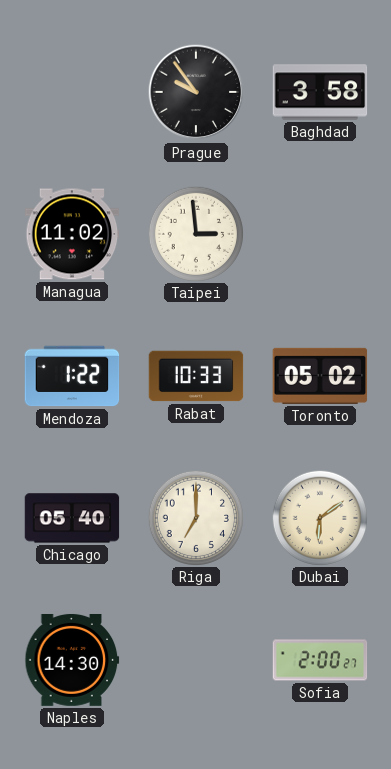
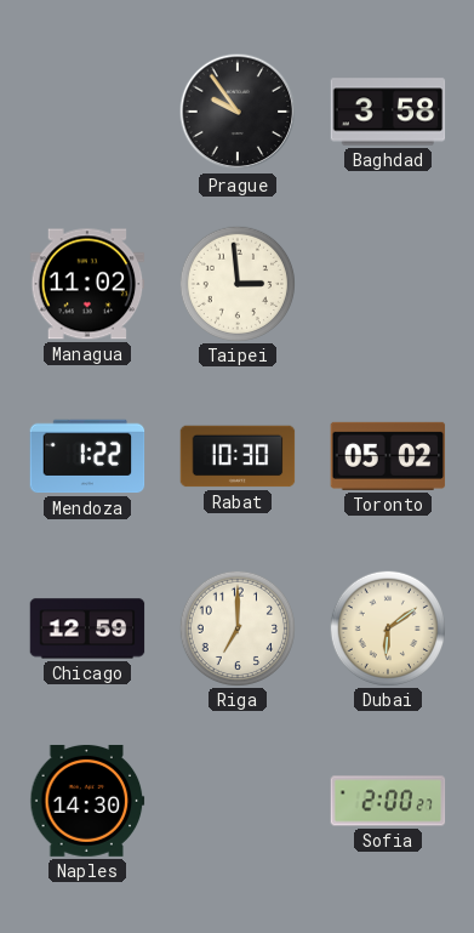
Rabat: 10:33 -> 10:30
Chicago: 05:40 -> 12:59
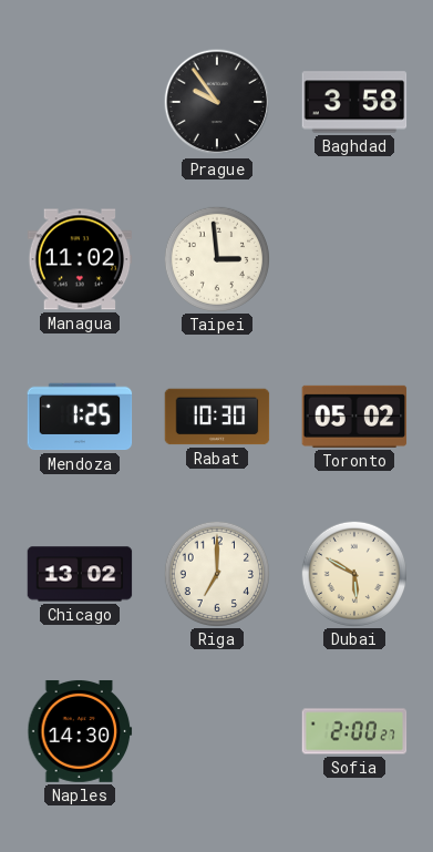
Mendoza: 1:22 -> 1:25
Chicago: 12:59 -> 13:02
Dubai: 6:09 -> 5:50
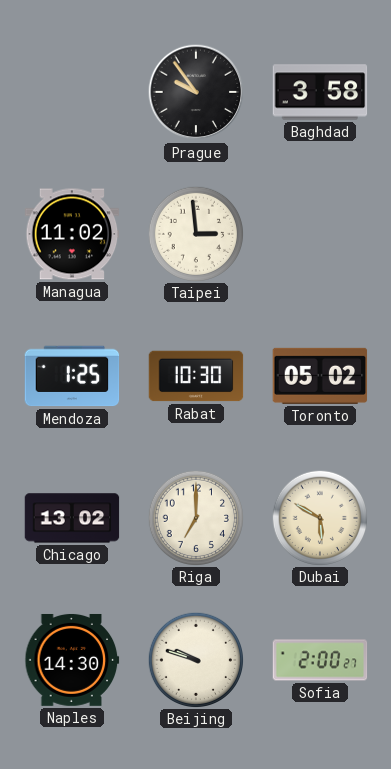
Beijing: none -> 9:48
